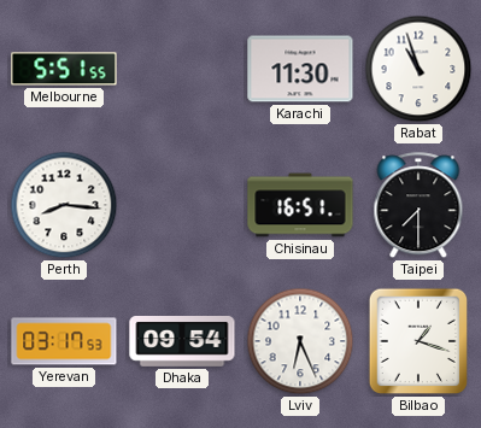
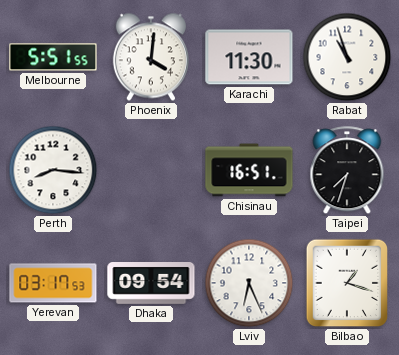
Phoenix: none -> 4:01
Taipei: 7:30 -> 7:33
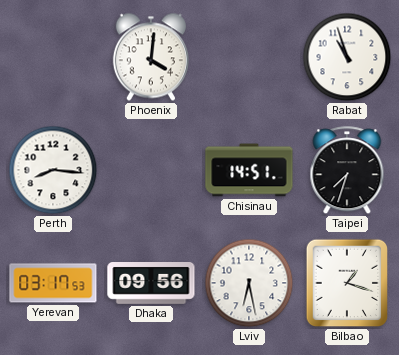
Melbourne: 5:51 -> none
Karachi: 11:30 -> none
Chisinau: 16:51 -> 14:51
Dhaka: 09:54 -> 09:56
Lviv: 6:26 -> 6:28
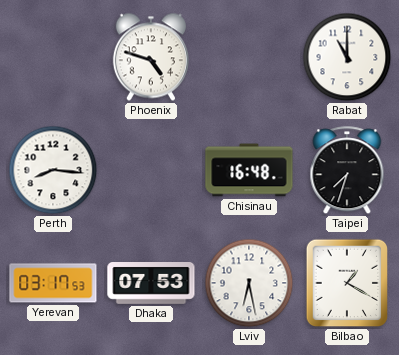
Phoenix: 4:01 -> 4:48
Rabat: 10:57 -> 11:00
Chisinau: 14:51 -> 16:48
Dhaka: 09:56 -> 07:53
Bilbao: 1:18 -> 1:20
